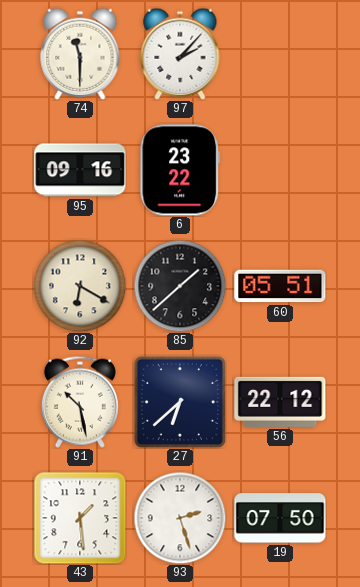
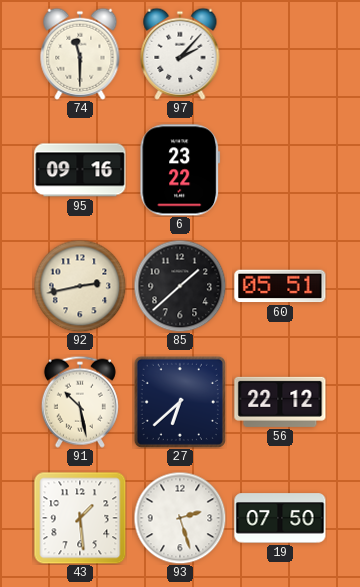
92: 6:20 -> 2:43
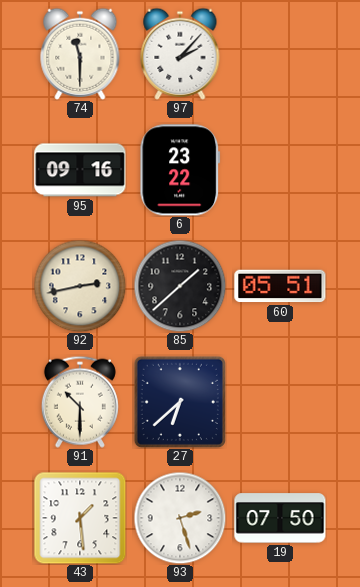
91: 10:28 -> 10:30
56: 22:12 -> none
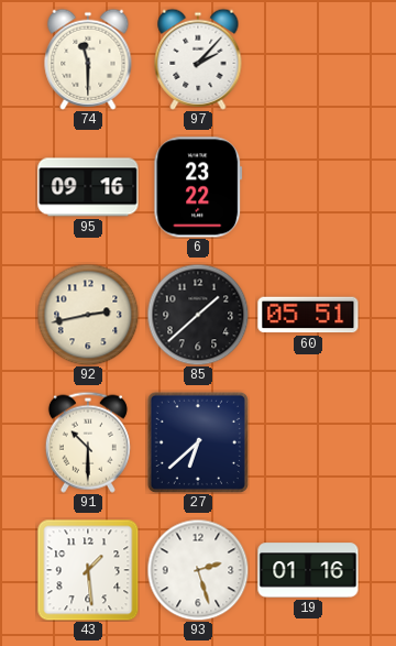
19: 07:50 -> 01:16
